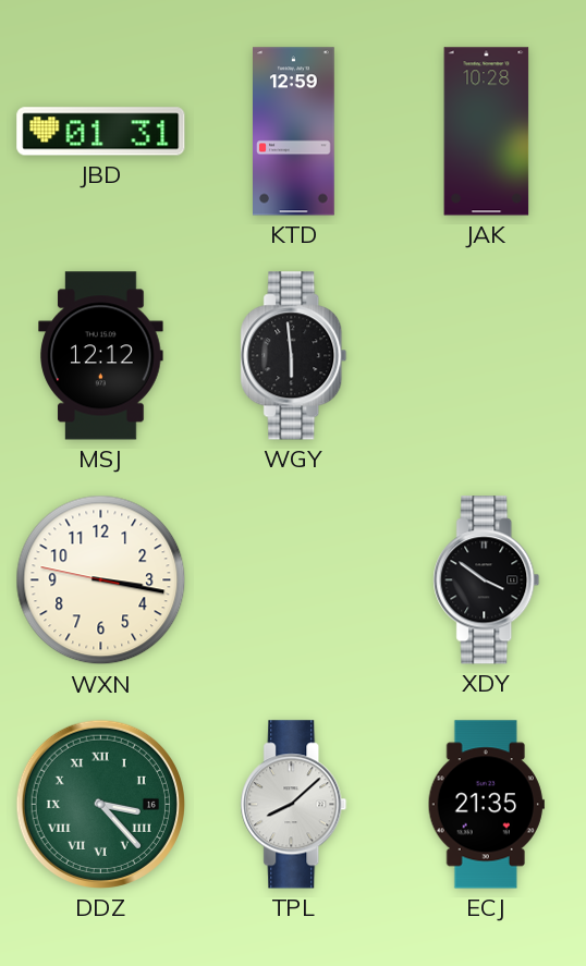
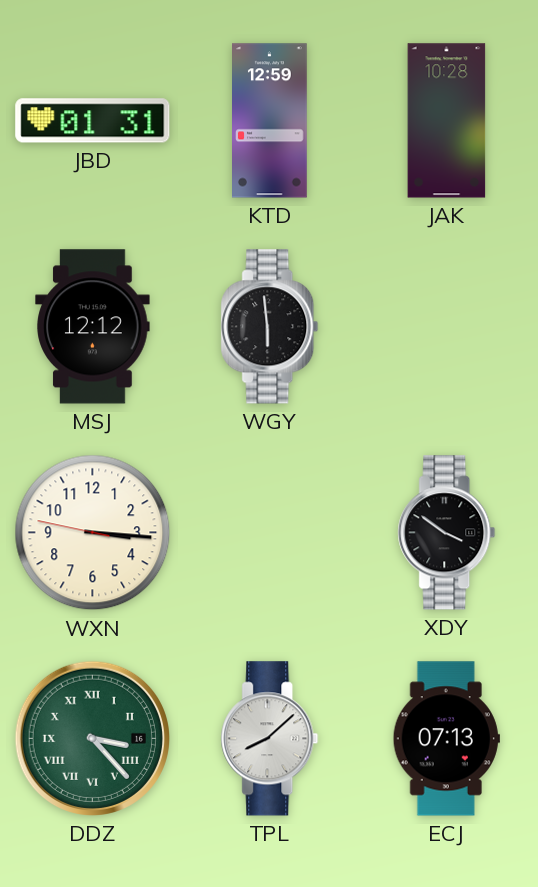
WXN: 3:16 -> 3:15
ECJ: 21:35 -> 07:13
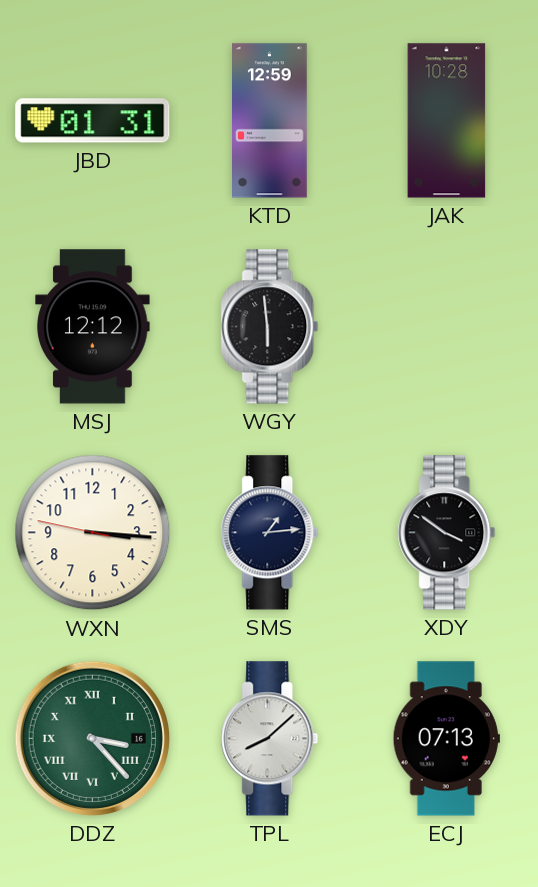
SMS: none -> 1:14
